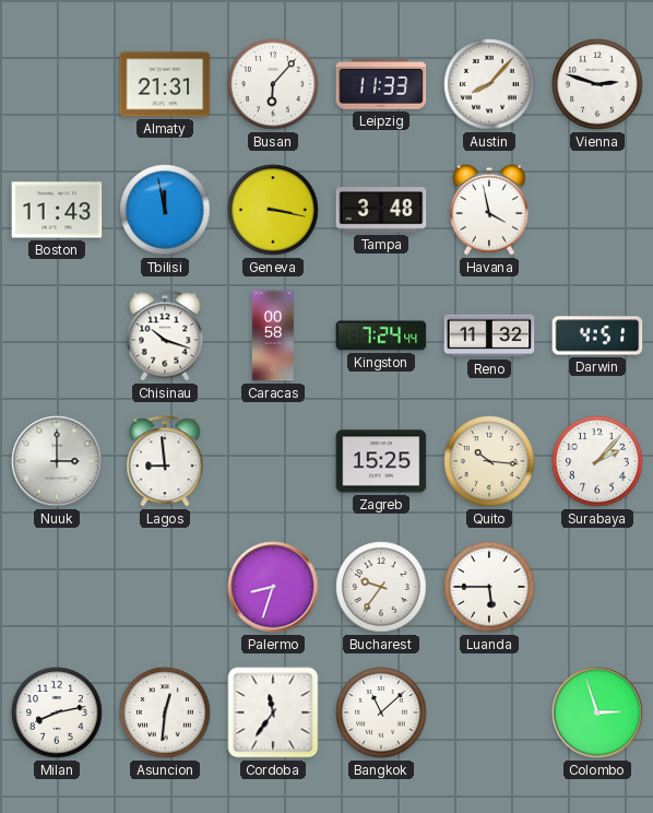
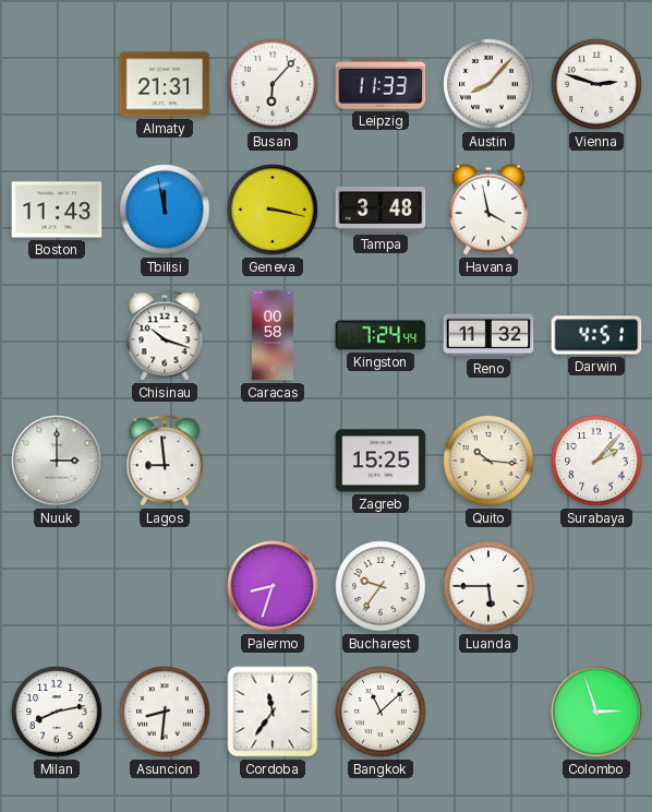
Asuncion: 12:31 -> 8:31
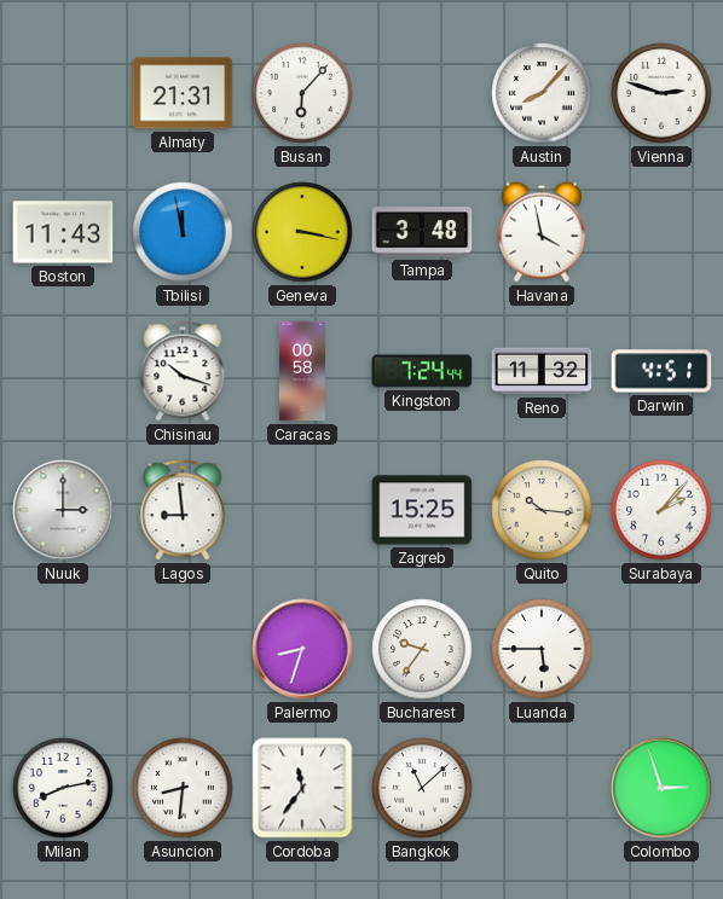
Leipzig: 11:33 -> none
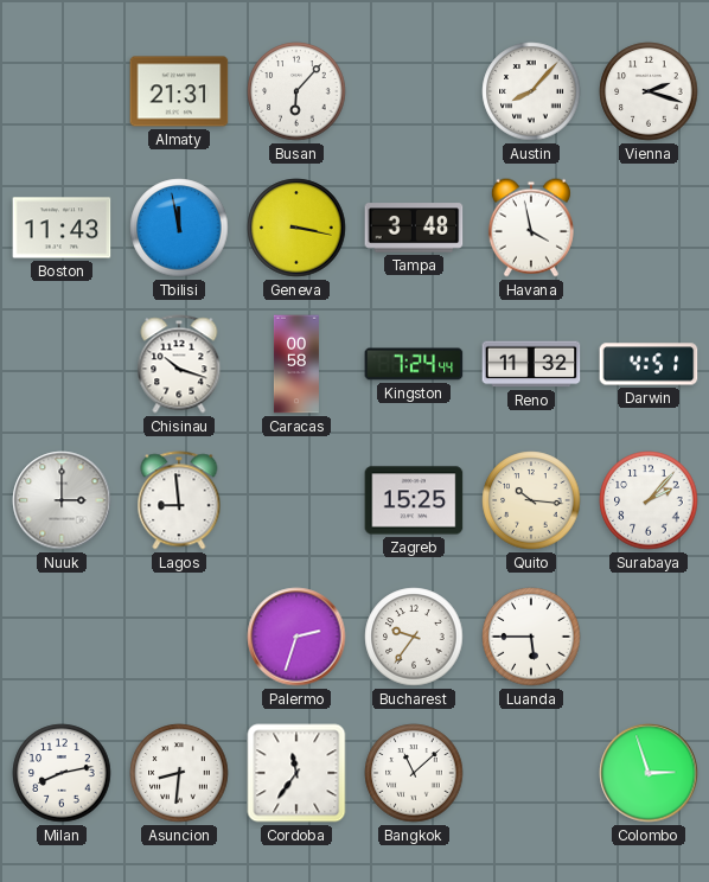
Vienna: 2:48 -> 2:18
Palermo: 8:33 -> 2:33
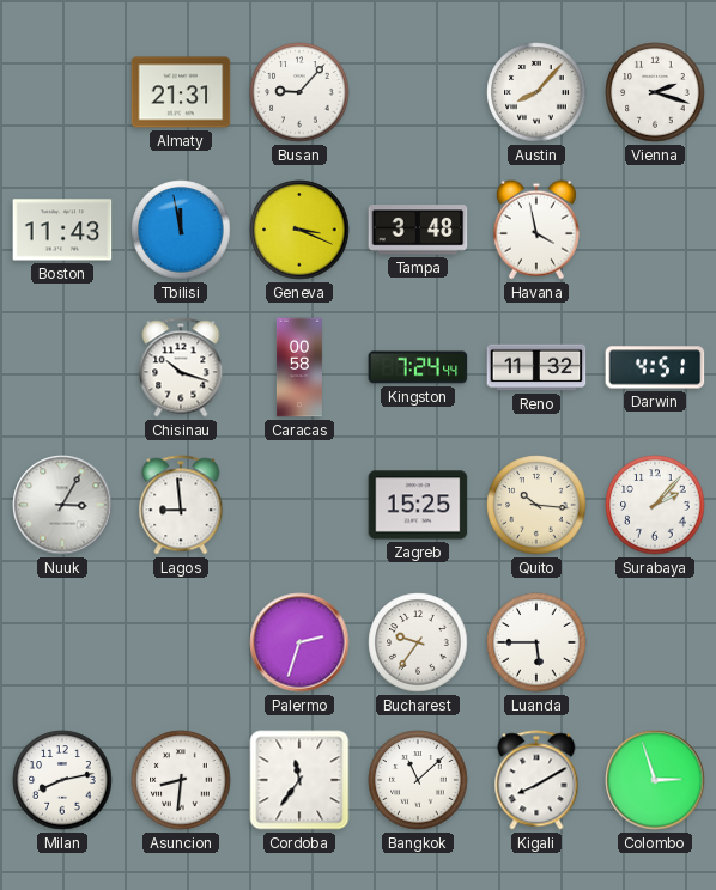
Busan: 6:07 -> 9:07
Geneva: 3:17 -> 3:19
Nuuk: 3:00 -> 3:05
Kigali: none -> 8:10
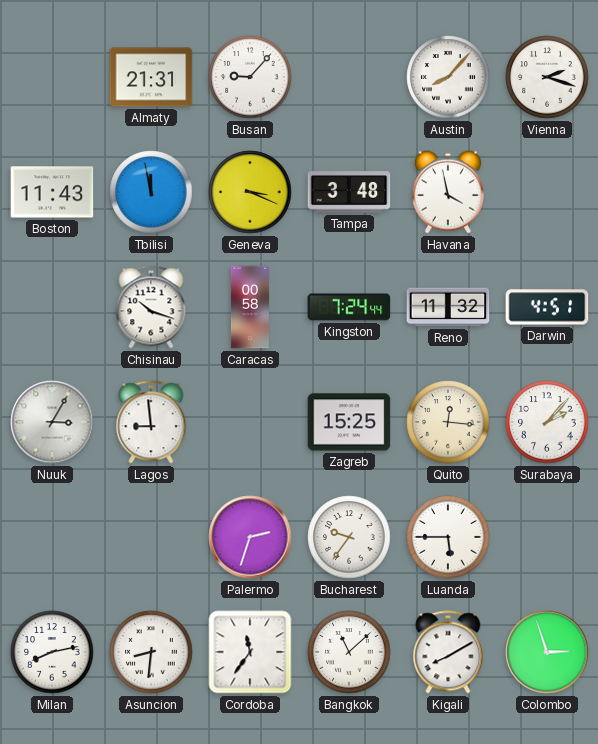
Quito: 10:16 -> 12:16
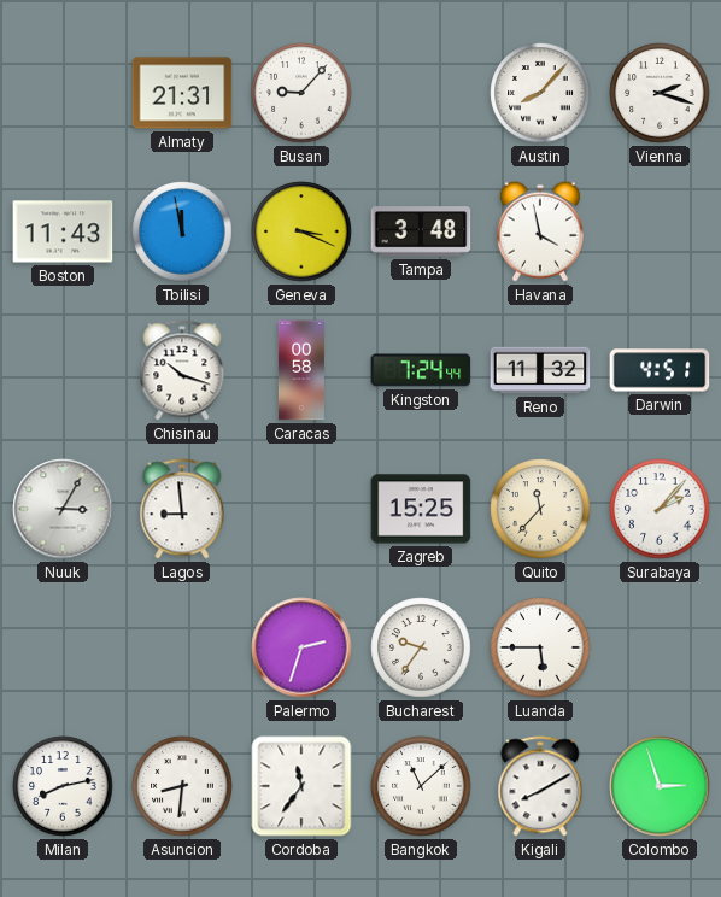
Quito: 12:16 -> 11:37
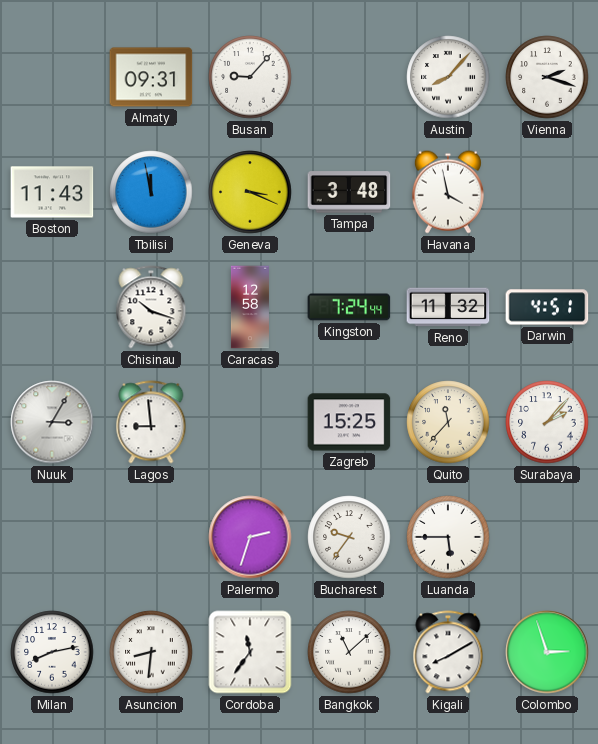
Almaty: 21:31 -> 09:31
Caracas: 00:58 -> 12:58
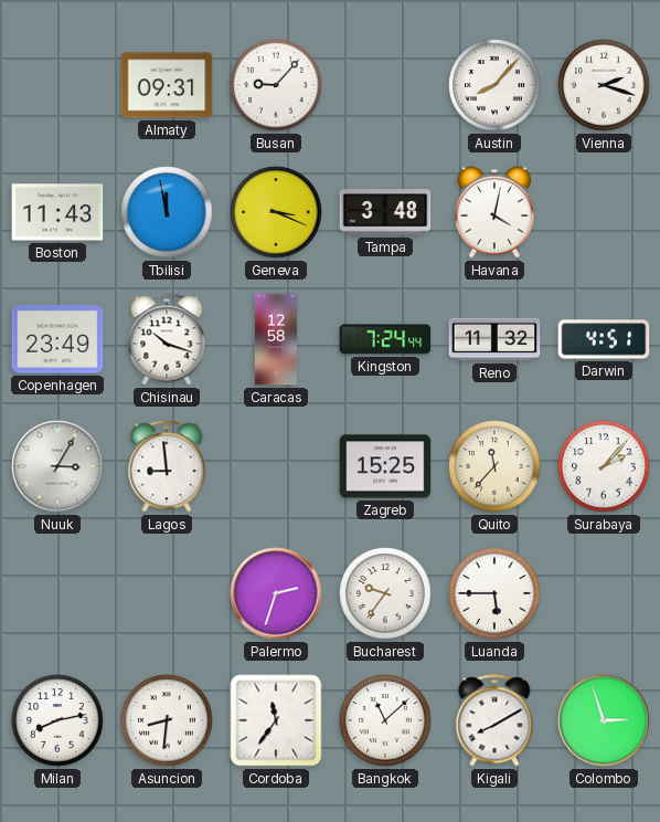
Havana: 3:58 -> 4:02
Copenhagen: none -> 23:49
